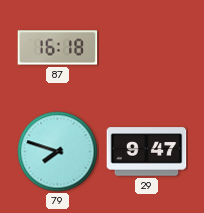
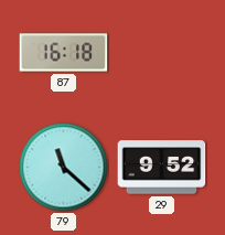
79: 7:48 -> 11:22
29: 9:47 -> 9:52
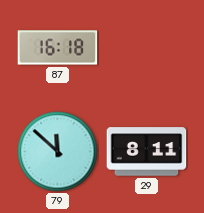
79: 11:22 -> 11:52
29: 9:52 -> 8:11
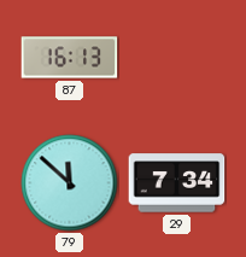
87: 16:18 -> 16:13
29: 8:11 -> 7:34
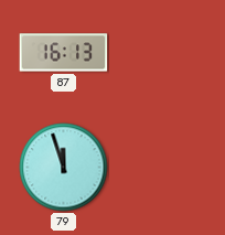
79: 11:52 -> 11:57
29: 7:34 -> none
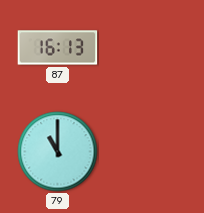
79: 11:57 -> 11:00
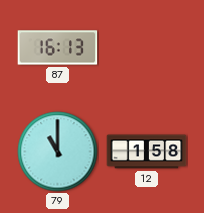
12: none -> 1:58
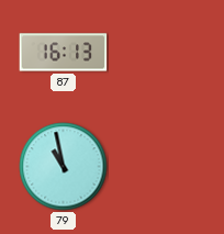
79: 11:00 -> 10:58
12: 1:58 -> none
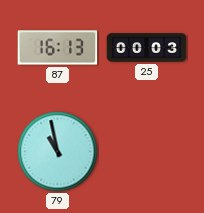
25: none -> 00:03
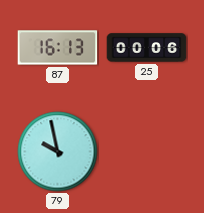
25: 00:03 -> 00:06
79: 10:58 -> 9:58
